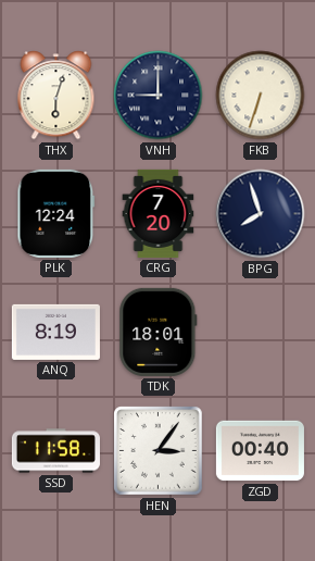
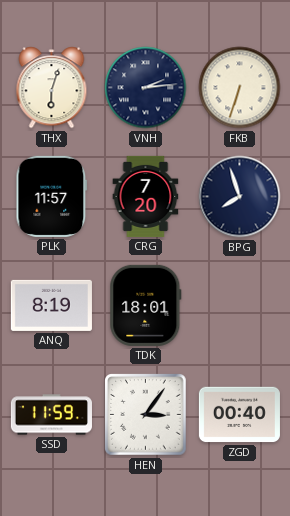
VNH: 9:00 -> 2:14
PLK: 12:24 -> 11:57
SSD: 11:58 -> 11:59
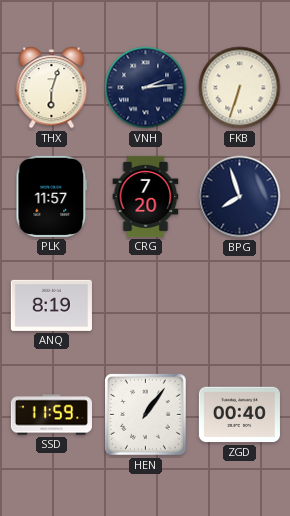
TDK: 18:01 -> none
HEN: 3:06 -> 1:06
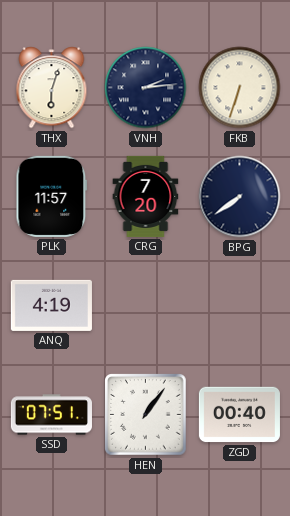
BPG: 7:57 -> 7:39
ANQ: 8:19 -> 4:19
SSD: 11:59 -> 07:51
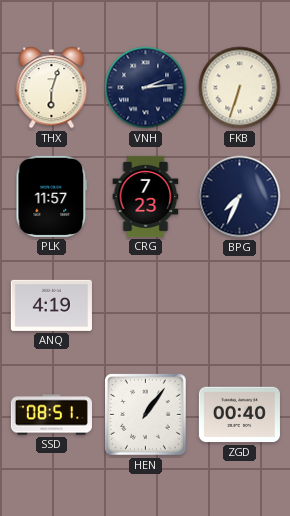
CRG: 7:20 -> 7:23
BPG: 7:39 -> 7:34
SSD: 07:51 -> 08:51
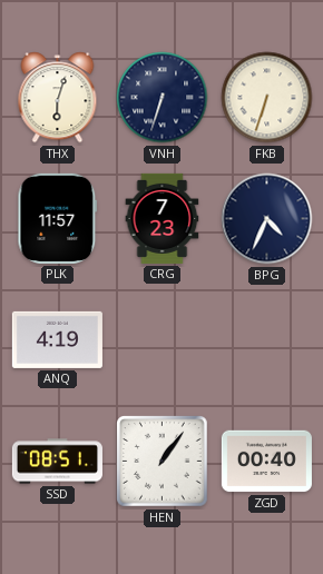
VNH: 2:14 -> 6:33
BPG: 7:34 -> 4:34
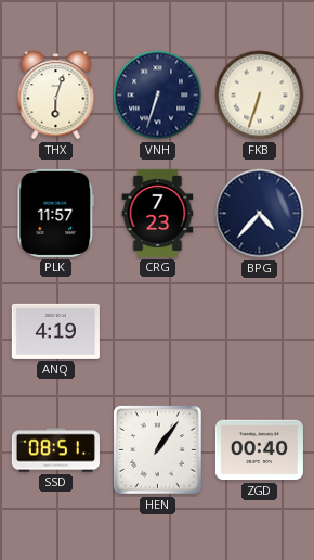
BPG: 4:34 -> 4:37
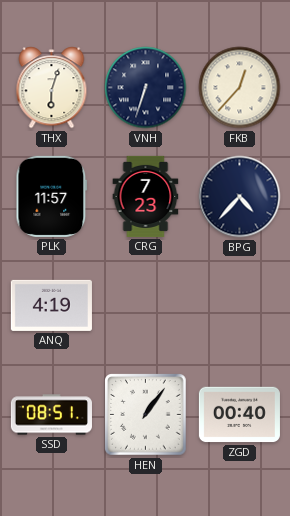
FKB: 6:33 -> 12:37
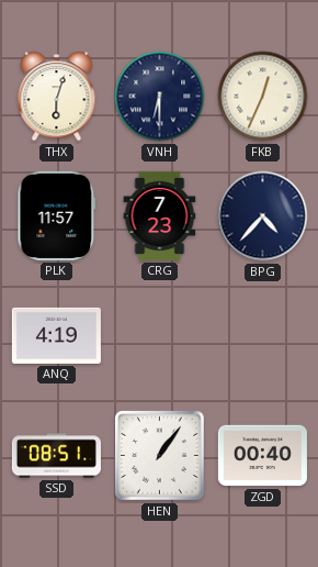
VNH: 6:33 -> 6:30
FKB: 12:37 -> 12:34
